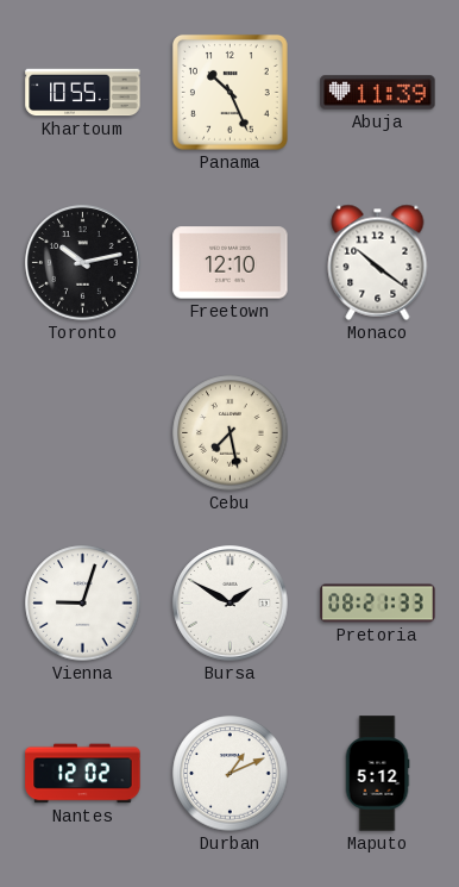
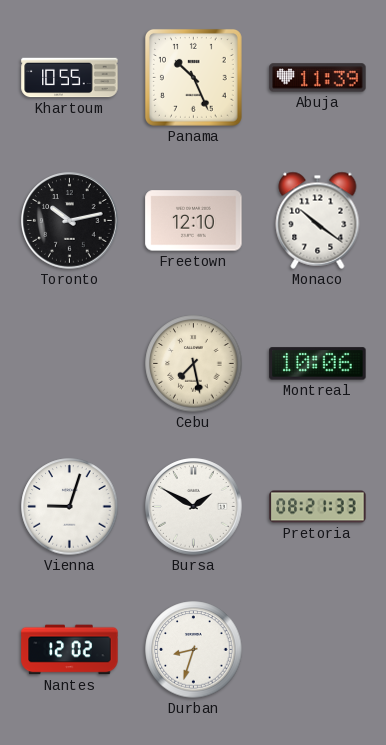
Montreal: none -> 10:06
Durban: 1:11 -> 8:33
Maputo: 5:12 -> none
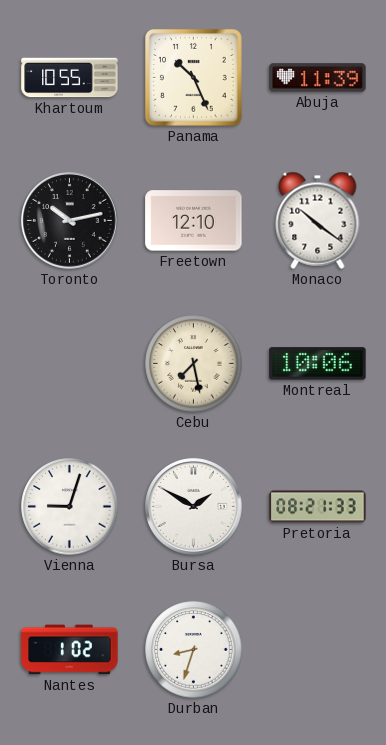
Nantes: 12:02 -> 1:02
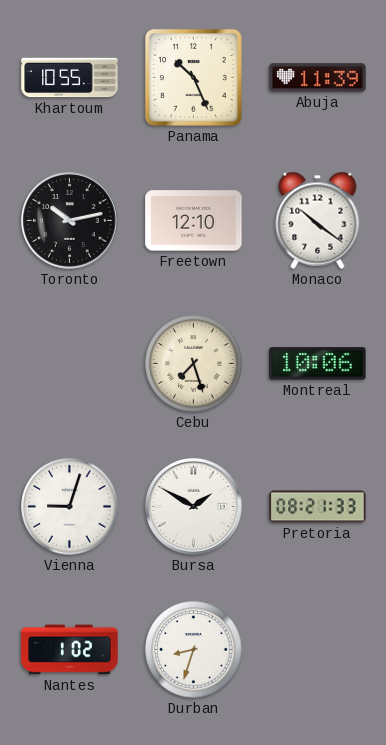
Cebu: 7:28 -> 7:27
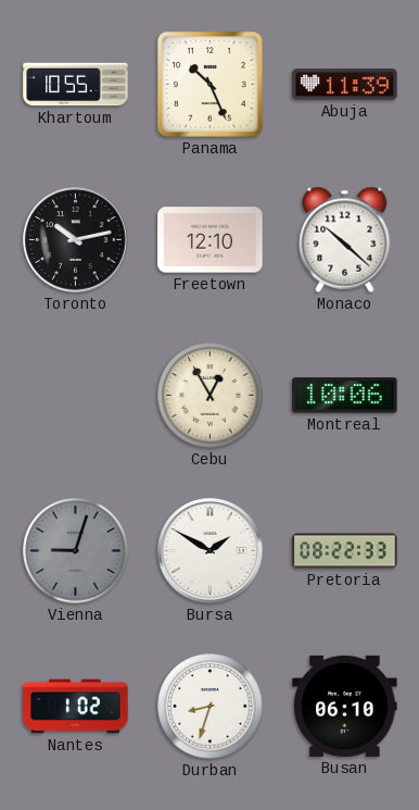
Monaco: 10:21 -> 10:22
Cebu: 7:27 -> 12:55
Vienna dial: white -> grey
Pretoria: 08:21 -> 08:22
Busan: none -> 06:10
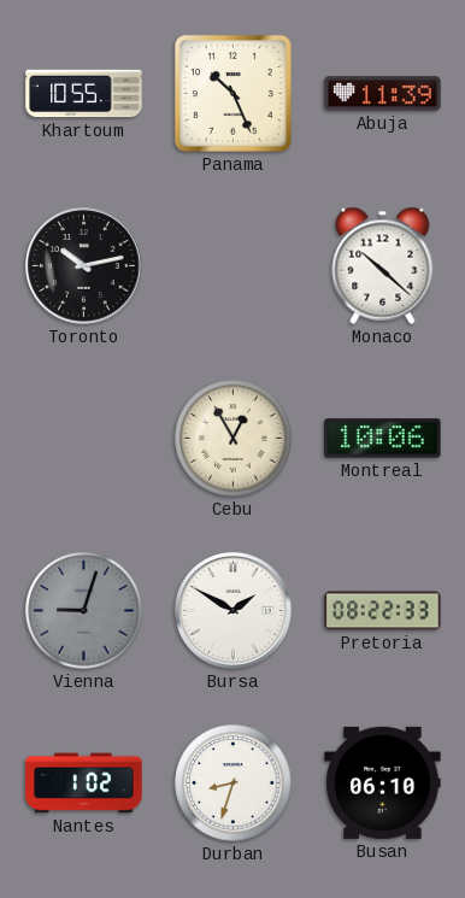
Freetown: 12:10 -> none
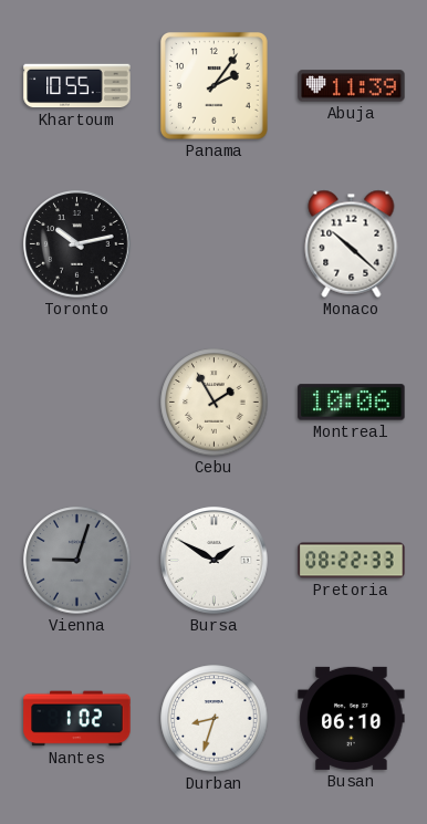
Panama: 10:26 -> 2:06
Cebu: 12:55 -> 1:55
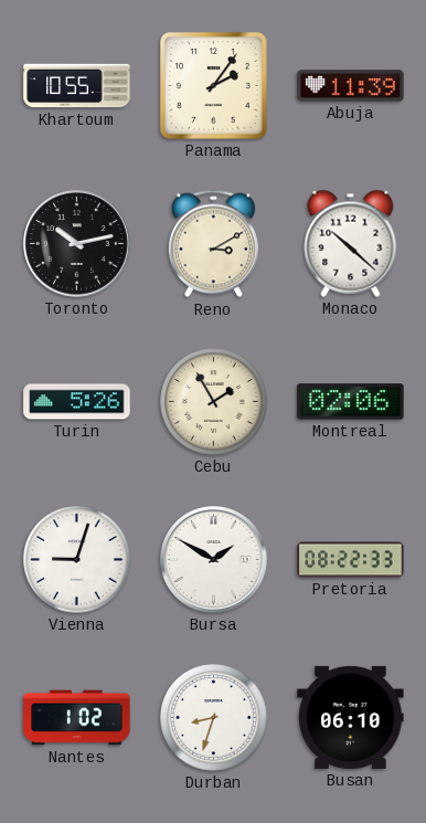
Reno: none -> 3:10
Turin: none -> 5:26
Montreal: 10:06 -> 02:06
Vienna dial: grey -> white
